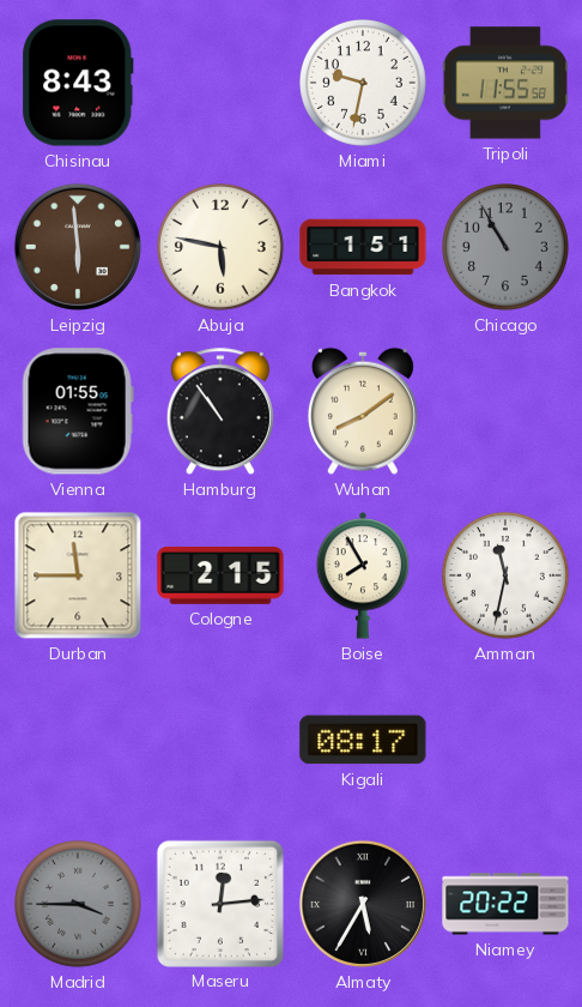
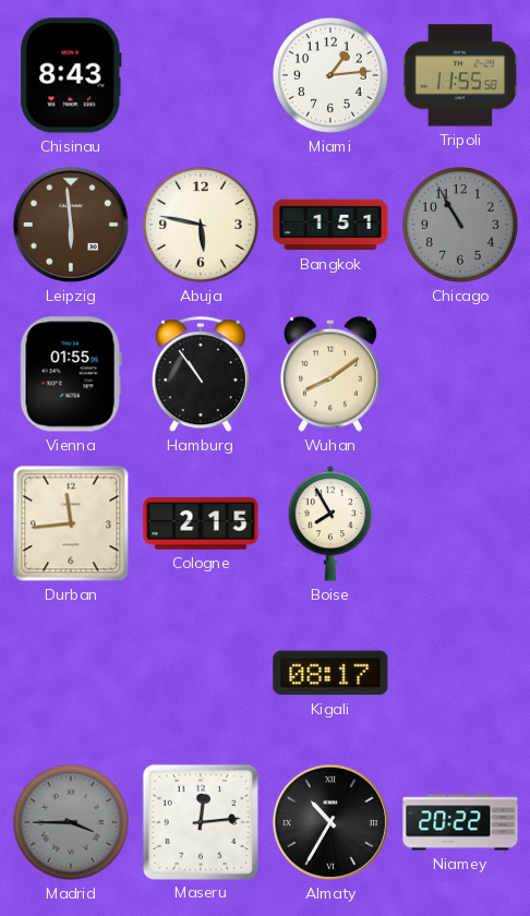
Miami: 9:32 -> 1:14
Durban: 11:45 -> 11:44
Amman: 11:32 -> none
Almaty: 5:35 -> 10:35
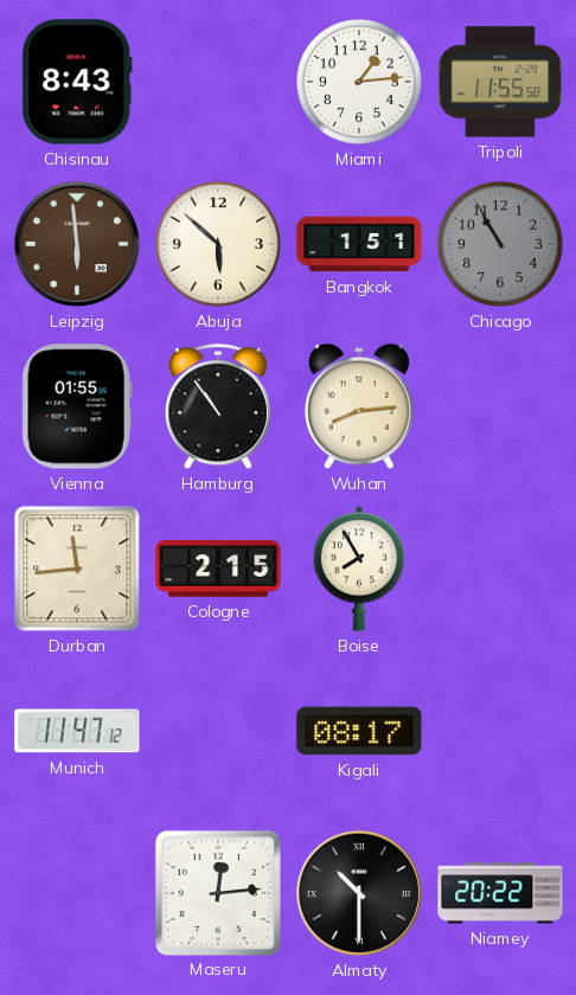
Abuja: 5:47 -> 5:52
Wuhan: 8:09 -> 8:14
Munich: none -> 11:47
Madrid: 3:45 -> none
Almaty: 10:35 -> 10:30
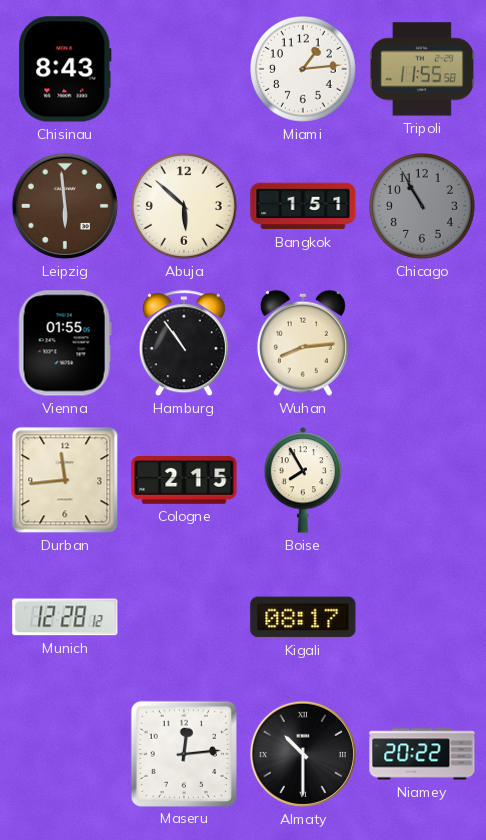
Munich: 11:47 -> 12:28
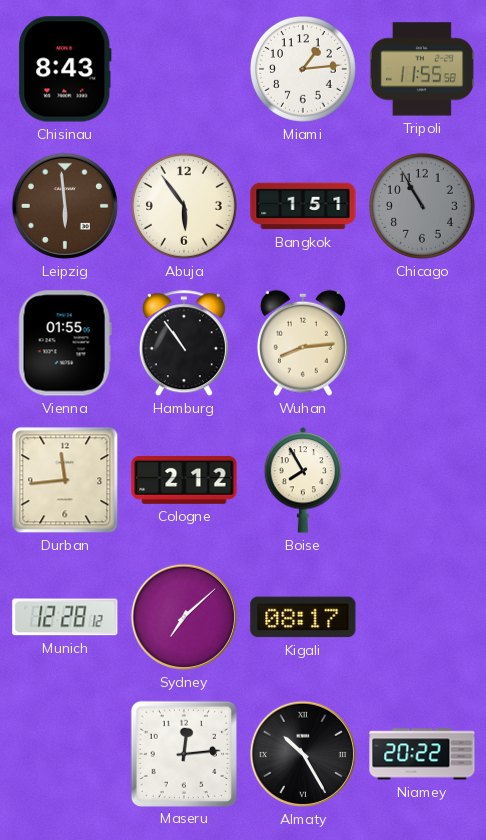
Abuja: 5:52 -> 5:54
Cologne: 2:15 -> 2:12
Sydney: none -> 7:08
Almaty: 10:30 -> 10:25
